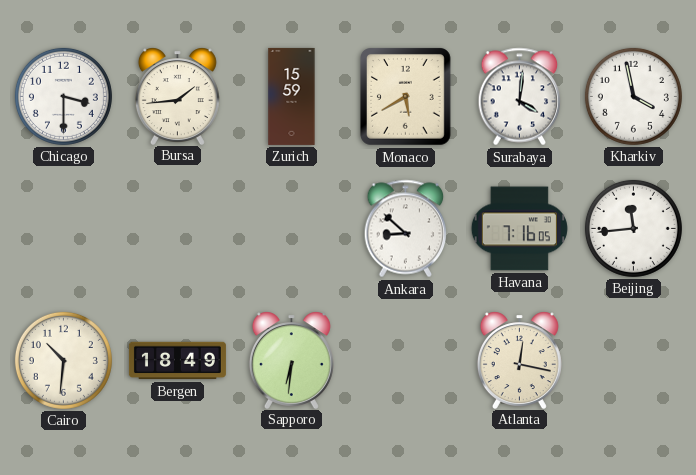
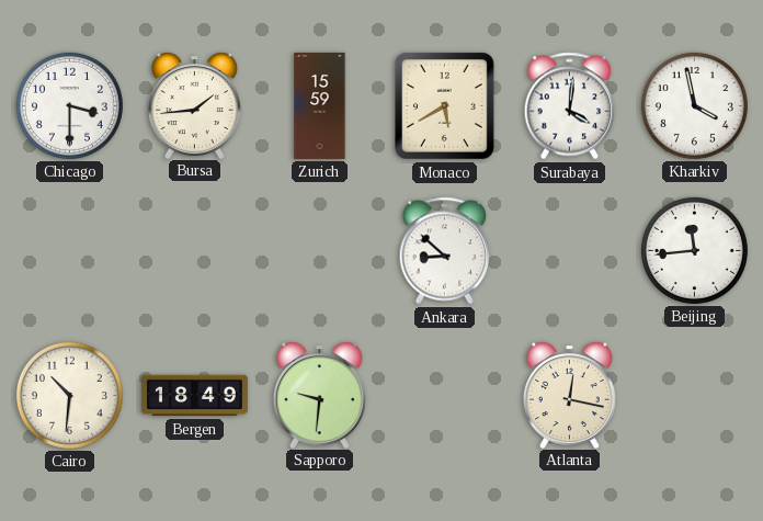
Havana: 7:16 -> none
Sapporo: 6:31 -> 9:31
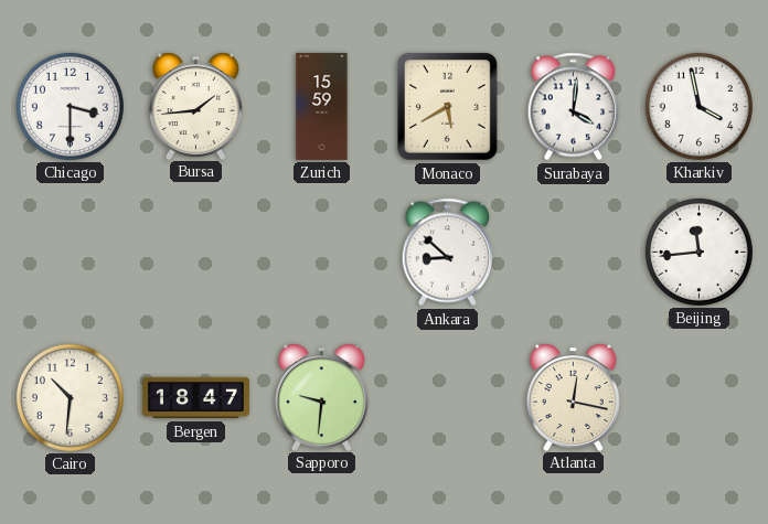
Bergen: 18:49 -> 18:47
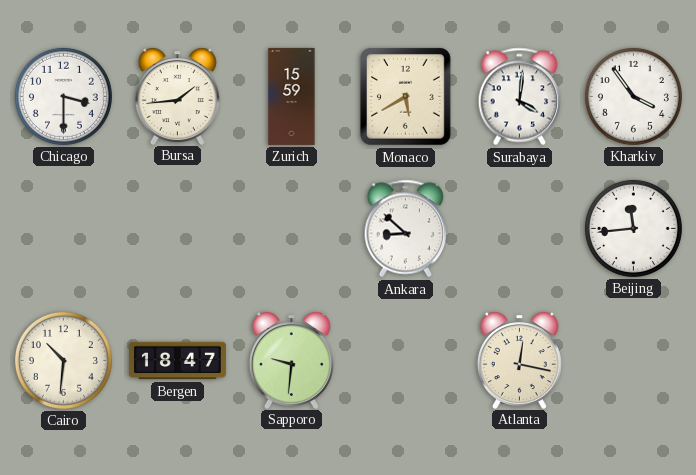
Kharkiv: 3:58 -> 3:54
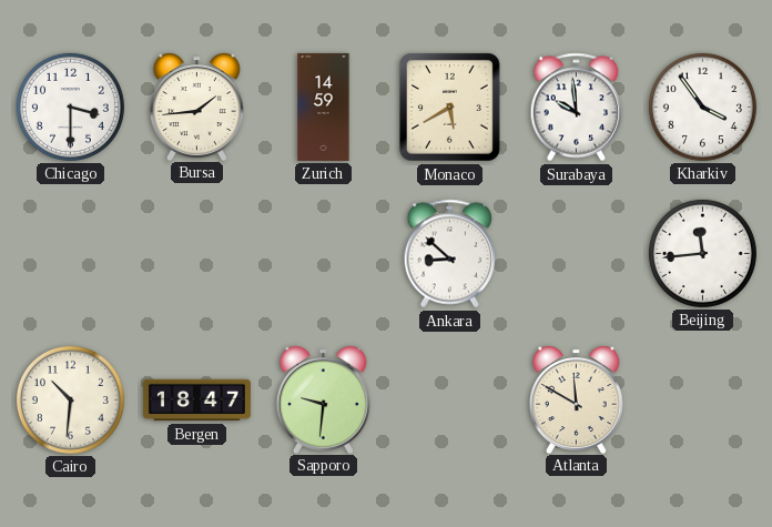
Zurich: 15:59 -> 14:59
Surabaya: 4:01 -> 9:59
Atlanta: 12:17 -> 11:50
